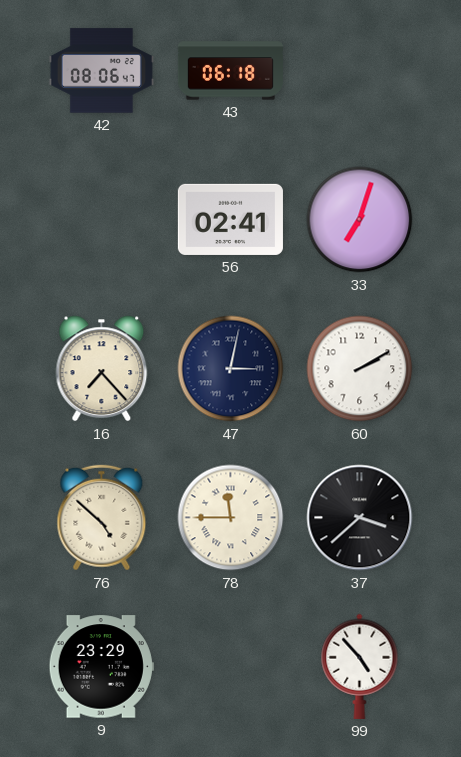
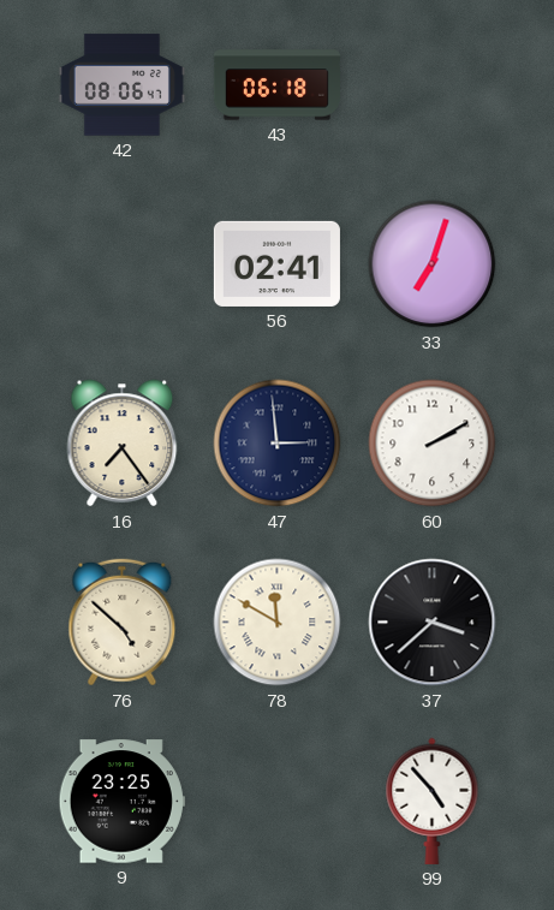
16: 7:23 -> 7:24
47: 3:02 -> 2:59
78: 11:45 -> 11:50
9: 23:29 -> 23:25
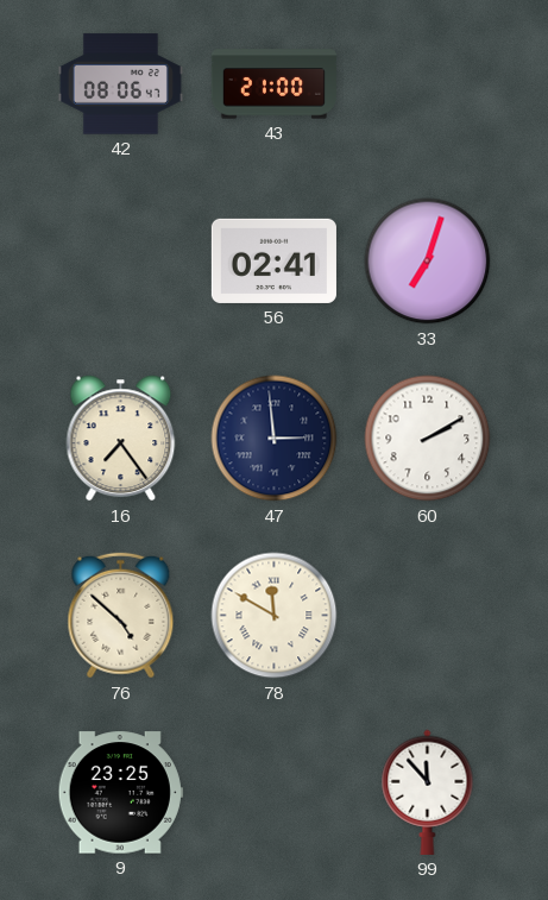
43: 06:18 -> 21:00
37: 3:38 -> none
99: 4:53 -> 11:53
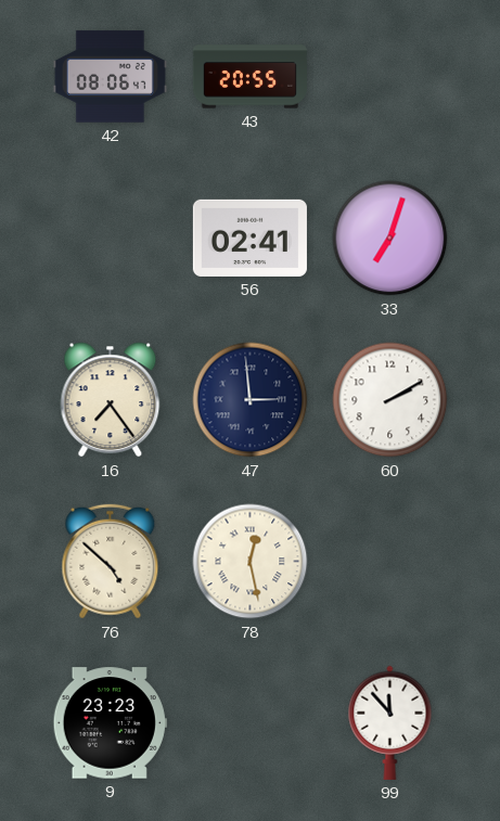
43: 21:00 -> 20:55
78: 11:50 -> 12:28
9: 23:25 -> 23:23
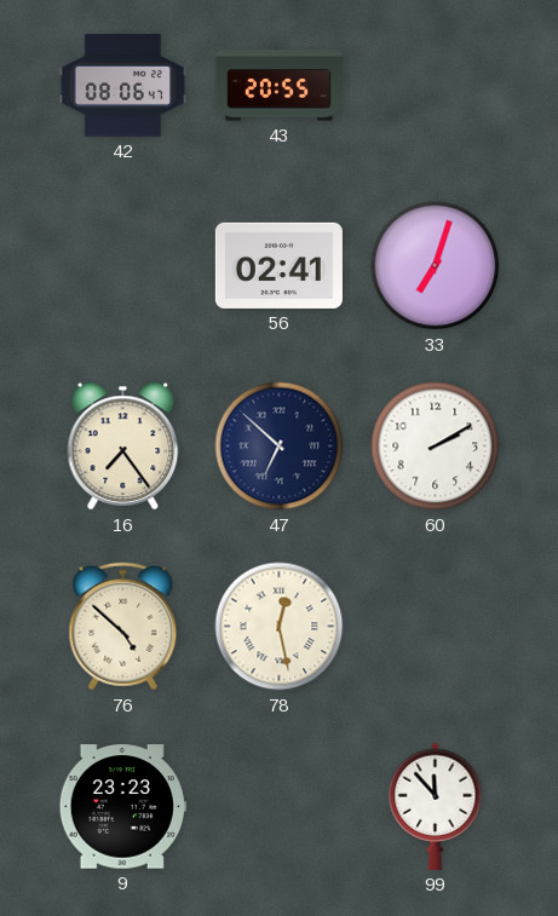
47: 2:59 -> 6:52
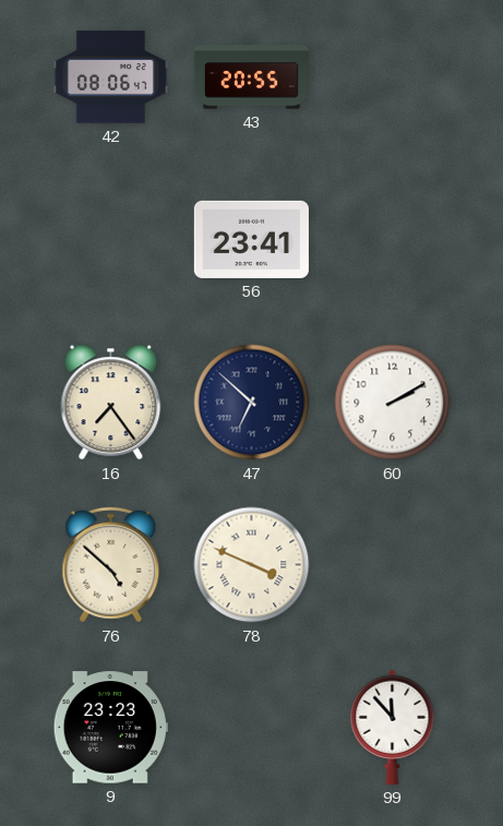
56: 02:41 -> 23:41
33: 7:03 -> none
78: 12:28 -> 3:49
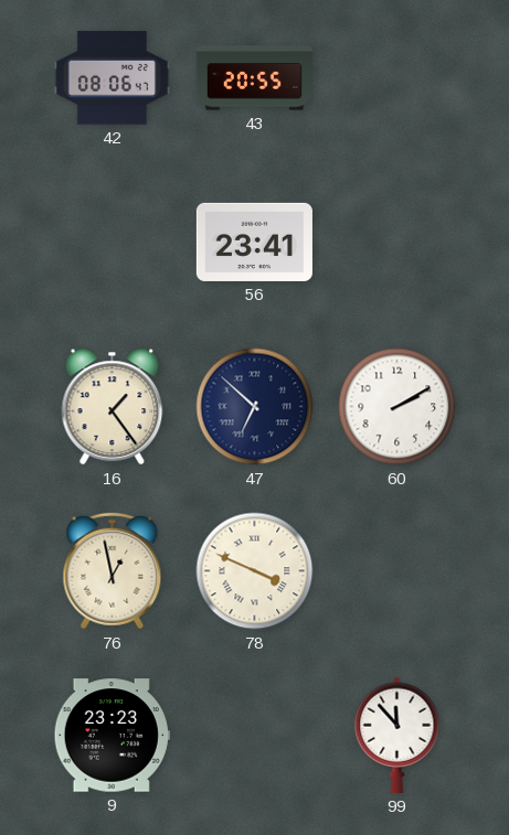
16: 7:24 -> 1:24
76: 4:52 -> 12:58
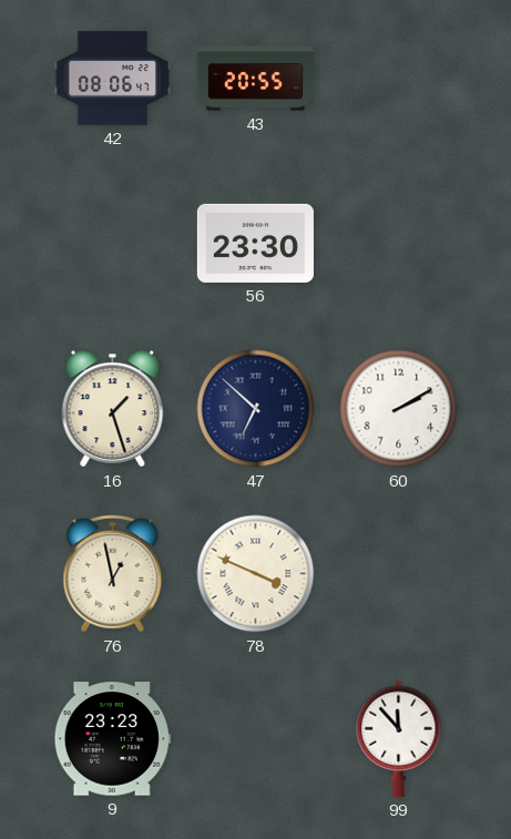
56: 23:41 -> 23:30
16: 1:24 -> 1:27
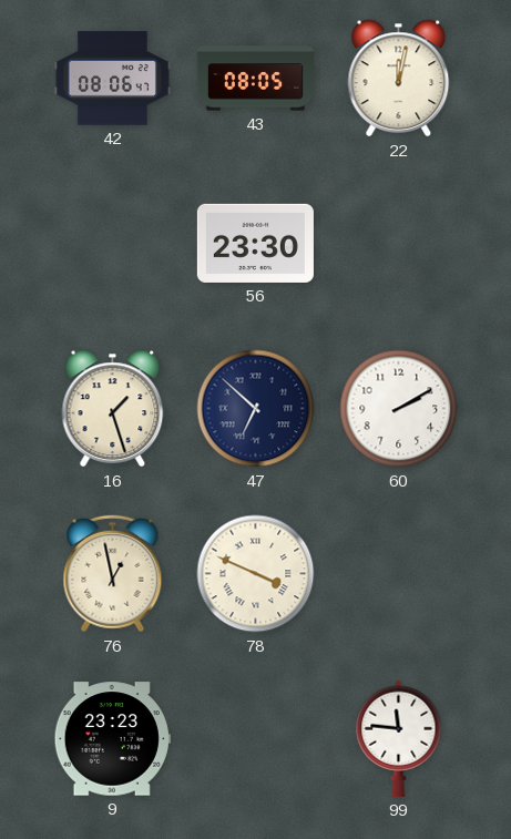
43: 20:55 -> 08:05
22: none -> 12:02
99: 11:53 -> 11:46
